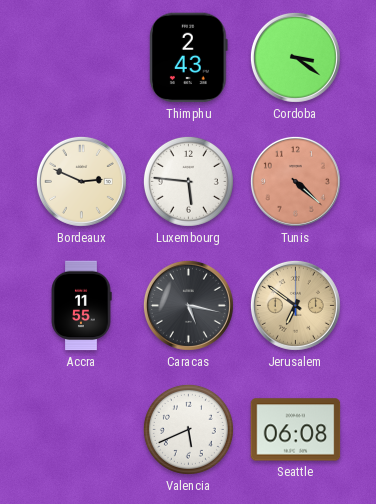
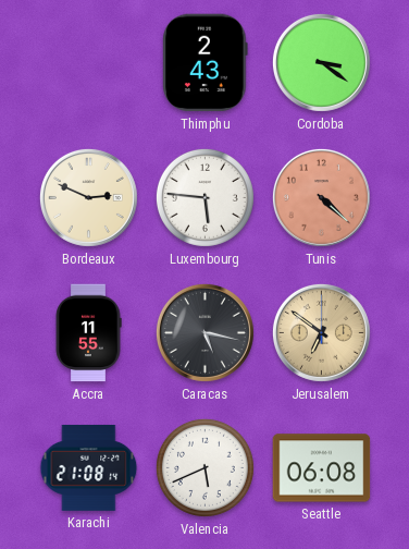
Karachi: none -> 21:08
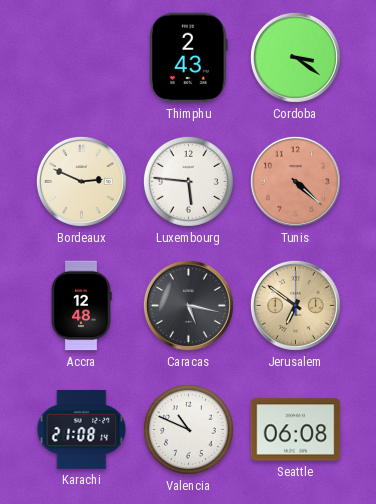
Accra: 11:55 -> 12:48
Valencia: 5:41 -> 10:49
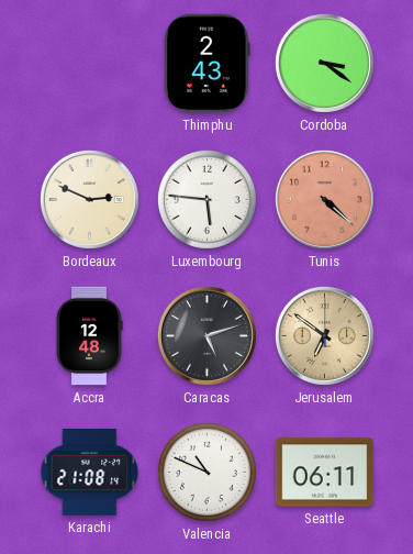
Caracas: 5:17 -> 5:12
Seattle: 06:08 -> 06:11
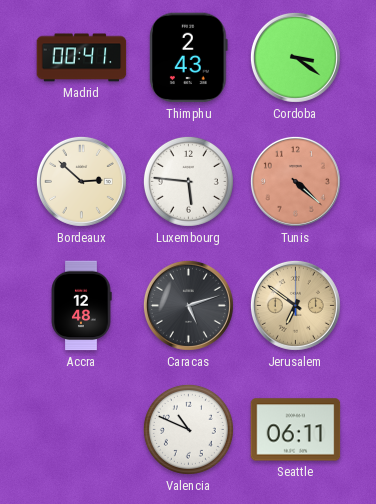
Madrid: none -> 00:41
Bordeaux: 2:49 -> 2:52
Karachi: 21:08 -> none
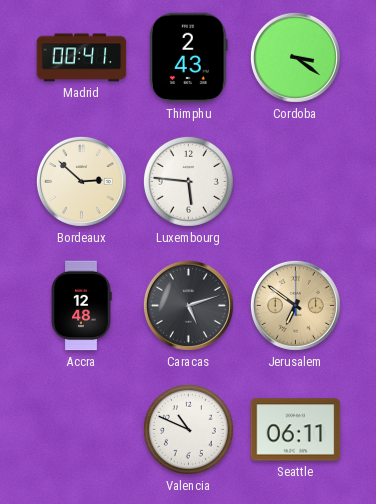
Tunis: 4:22 -> none
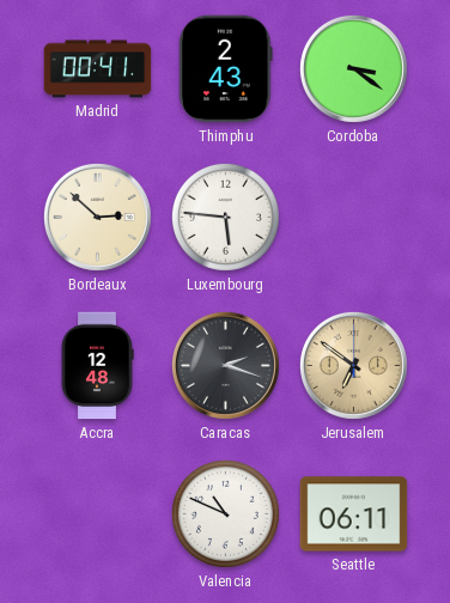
Caracas: 5:12 -> 2:18
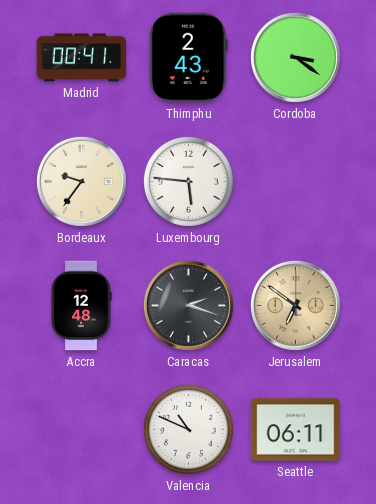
Bordeaux: 2:52 -> 9:36
